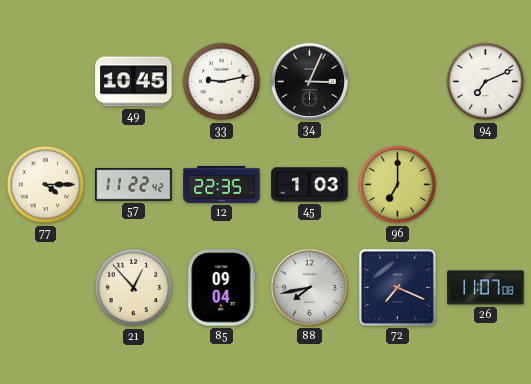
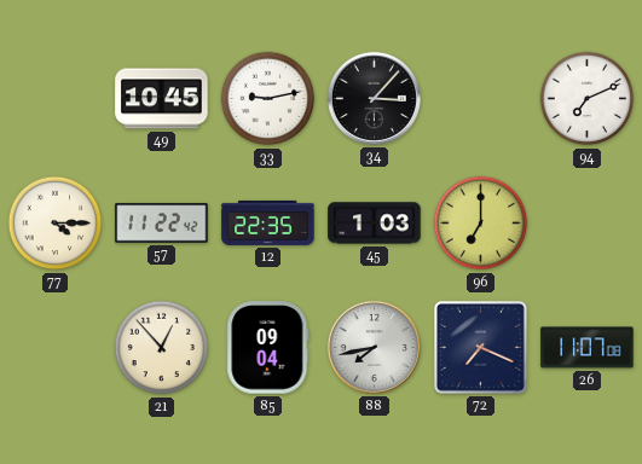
34: 3:04 -> 3:07
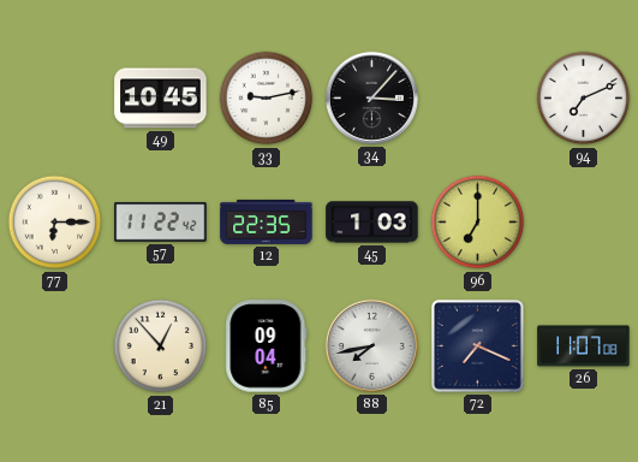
77: 4:15 -> 6:15
